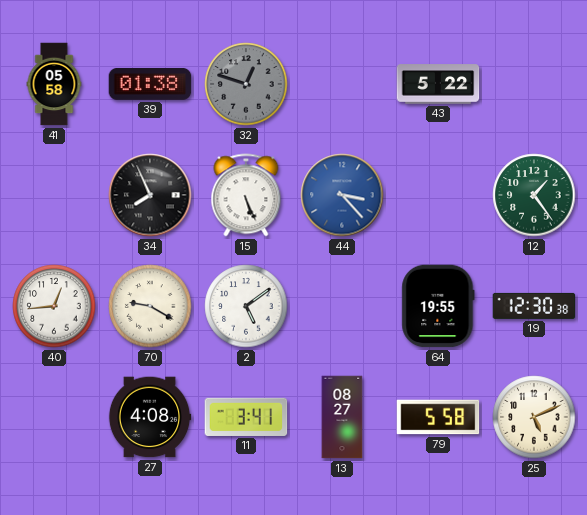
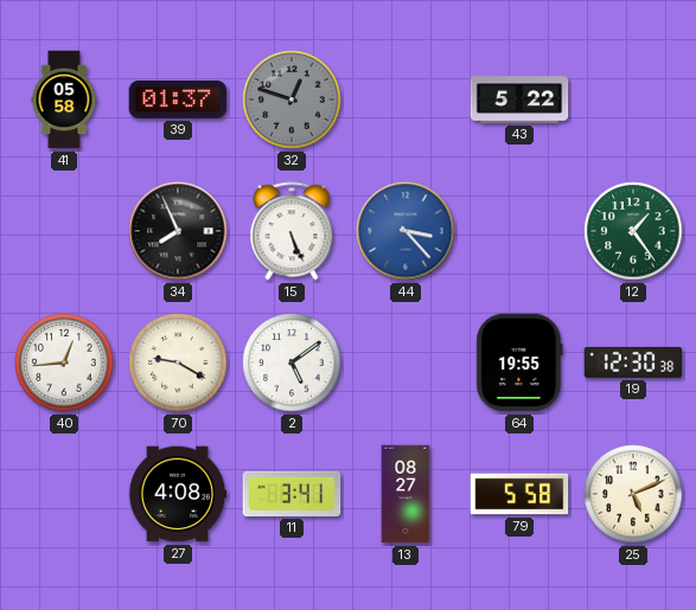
39: 01:38 -> 01:37
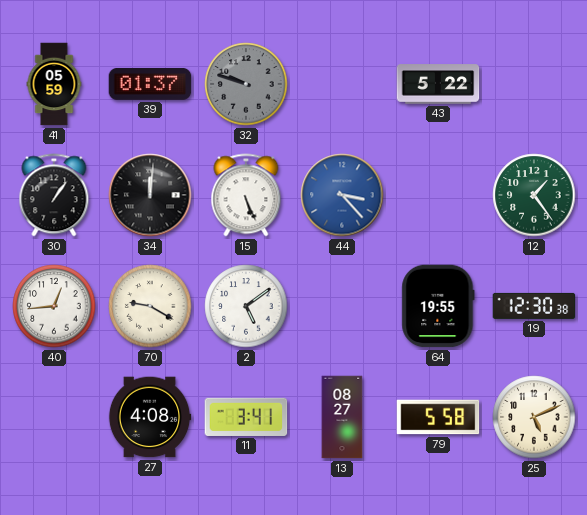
41: 05:58 -> 05:59
32: 12:48 -> 9:48
30: none -> 1:06
34: 7:56 -> 12:01
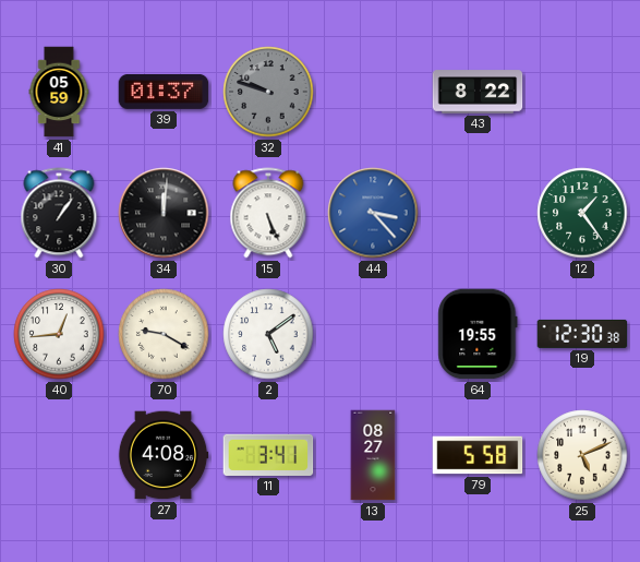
43: 5:22 -> 8:22
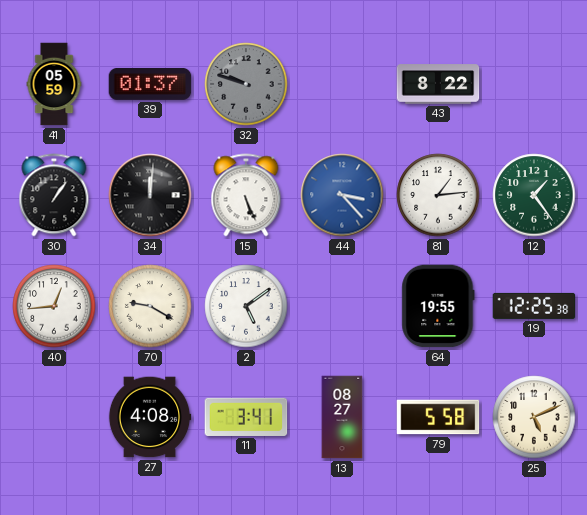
81: none -> 1:14
19: 12:30 -> 12:25
